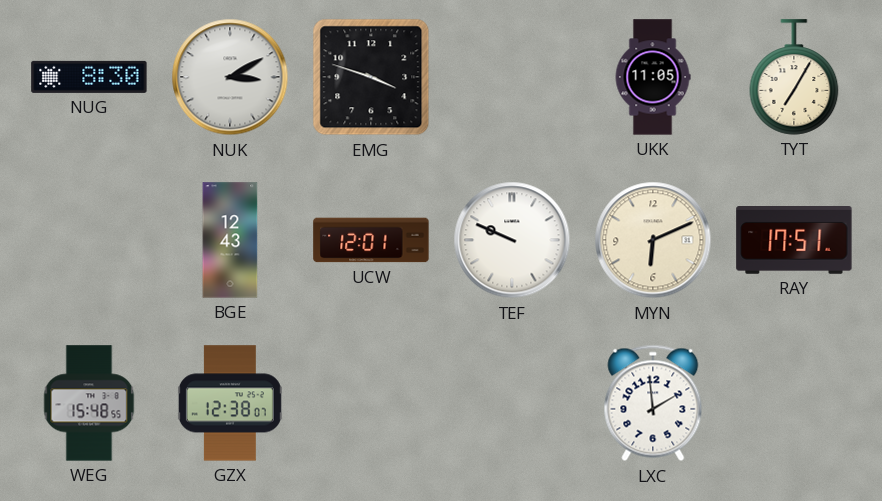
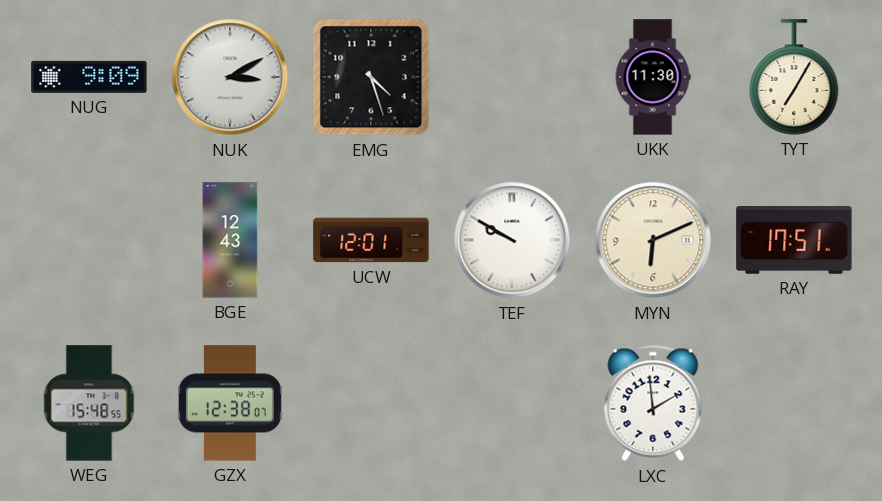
NUG: 8:30 -> 9:09
EMG: 3:48 -> 4:27
UKK: 11:05 -> 11:30
TEF: 9:49 -> 9:50
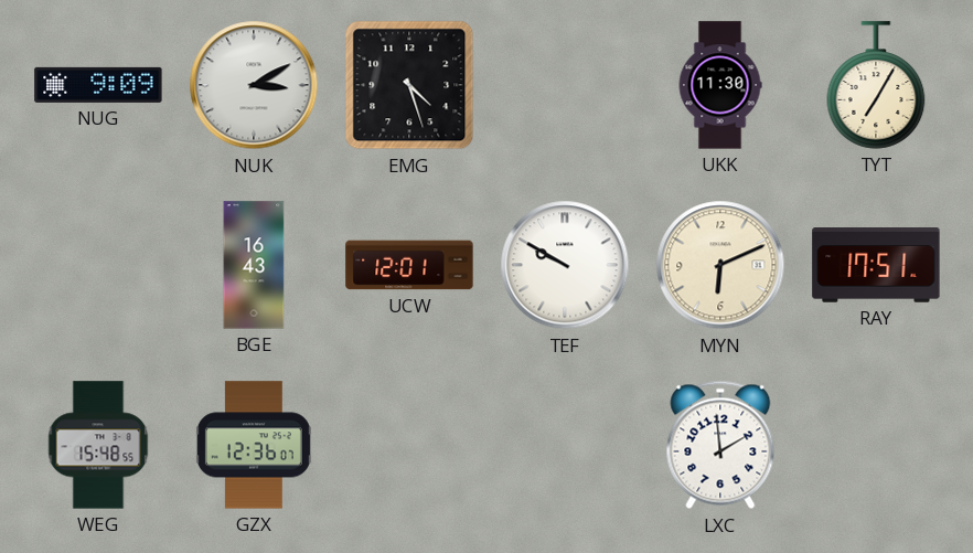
BGE: 12:43 -> 16:43
GZX: 12:38 -> 12:36
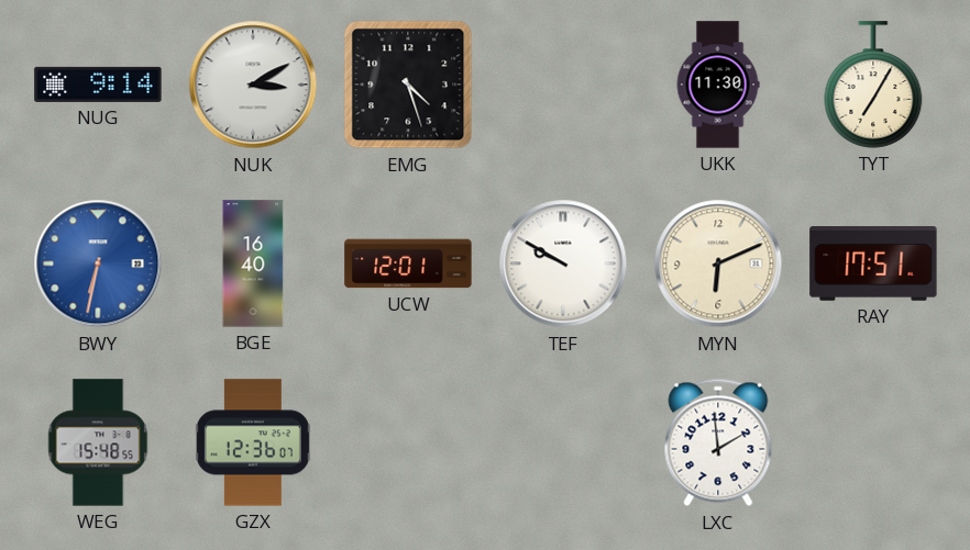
NUG: 9:09 -> 9:14
BWY: none -> 6:32
BGE: 16:43 -> 16:40
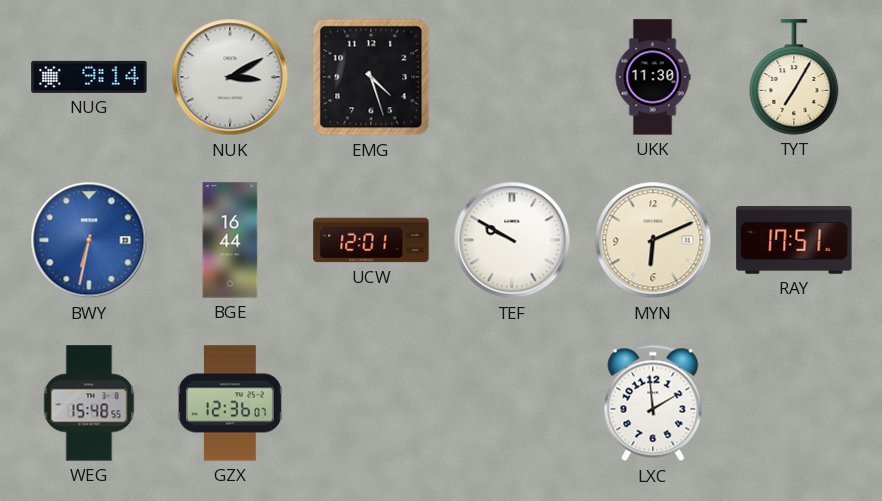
BGE: 16:40 -> 16:44
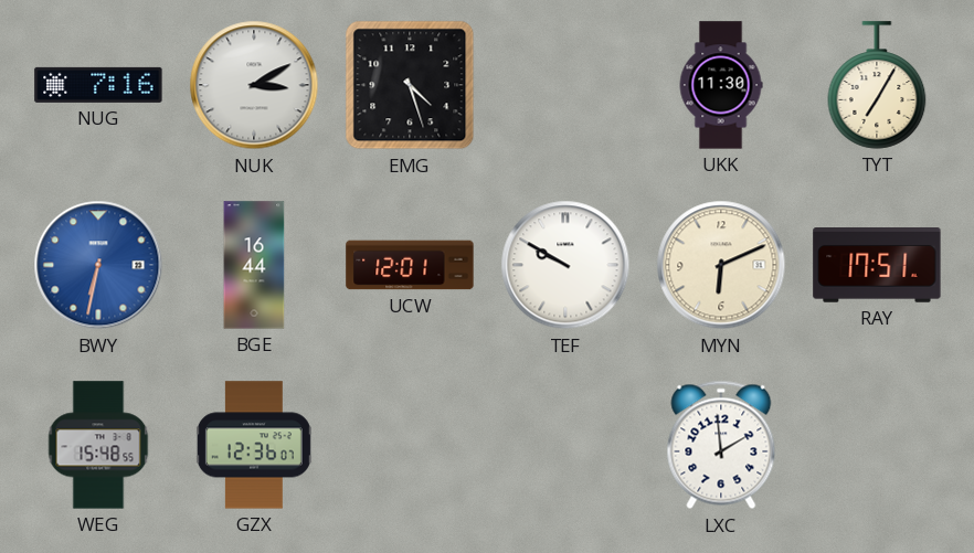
NUG: 9:14 -> 7:16
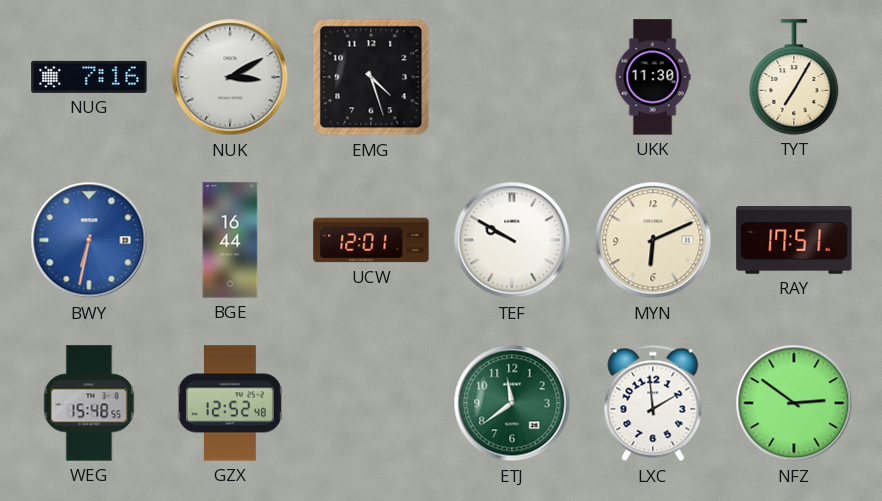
GZX: 12:36 -> 12:52
ETJ: none -> 11:39
NFZ: none -> 2:51
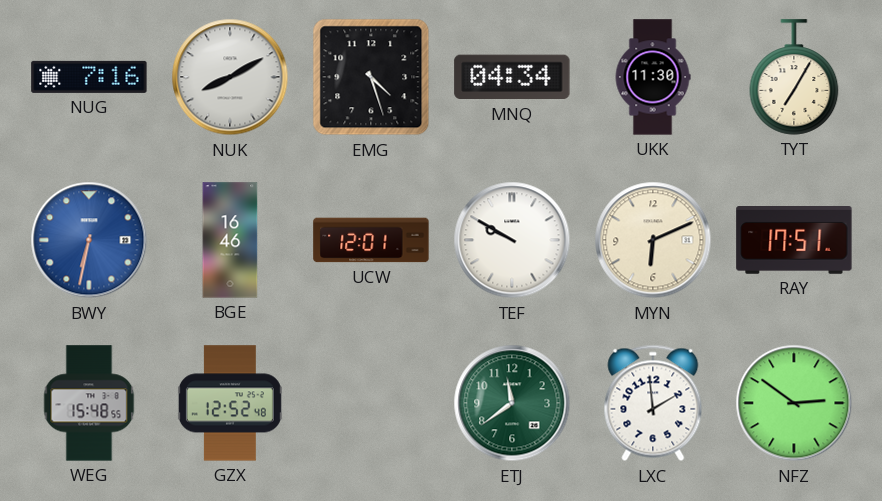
NUK: 3:10 -> 8:10
MNQ: none -> 04:34
BGE: 16:44 -> 16:46
